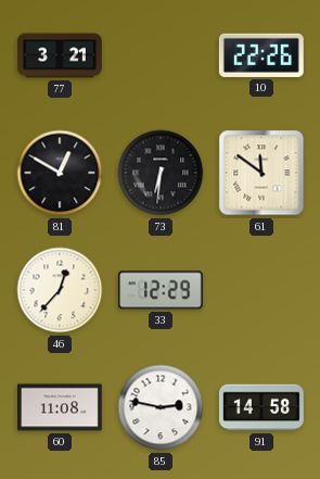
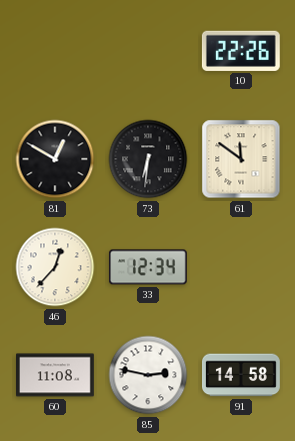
77: 3:21 -> none
33: 12:29 -> 12:34
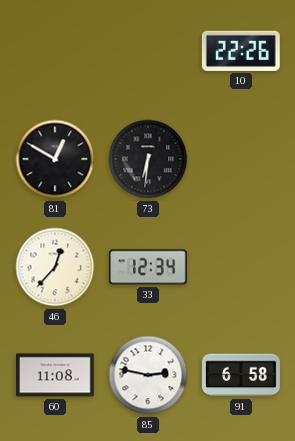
61: 11:51 -> none
91: 14:58 -> 6:58
